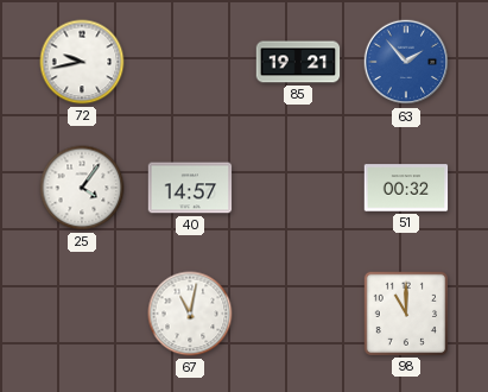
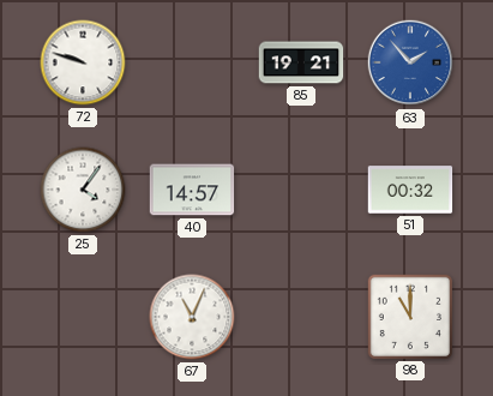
72: 9:43 -> 9:48
67: 11:02 -> 11:04
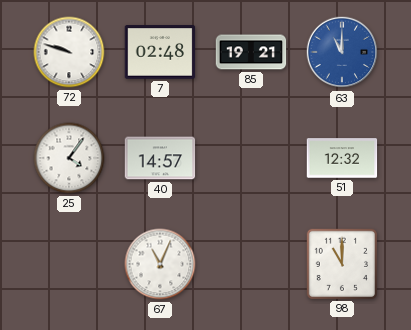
7: none -> 02:48
63: 1:53 -> 11:00
51: 00:32 -> 12:32
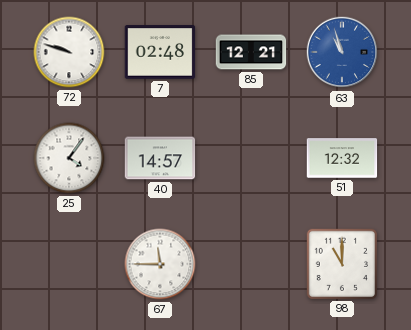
85: 19:21 -> 12:21
63: 11:00 -> 10:57
67: 11:04 -> 11:45
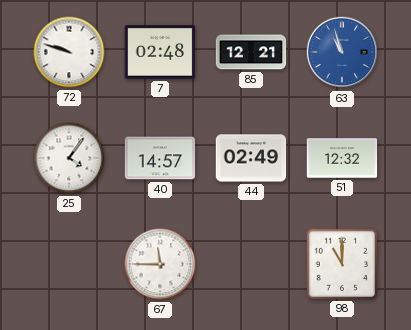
44: none -> 02:49
